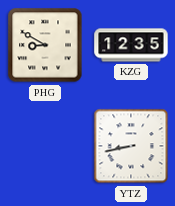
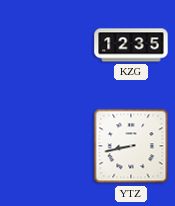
PHG: 8:50 -> none
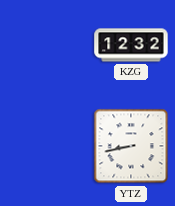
KZG: 12:35 -> 12:32
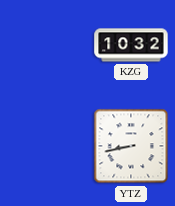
KZG: 12:32 -> 10:32
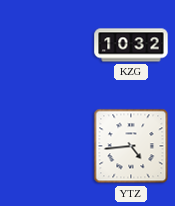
YTZ: 8:43 -> 4:44
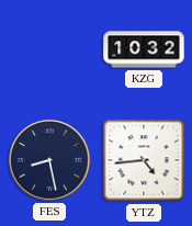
FES: none -> 8:28
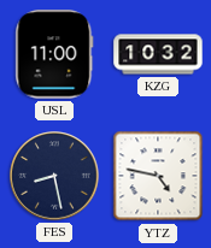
USL: none -> 11:00
YTZ: 4:44 -> 4:47
